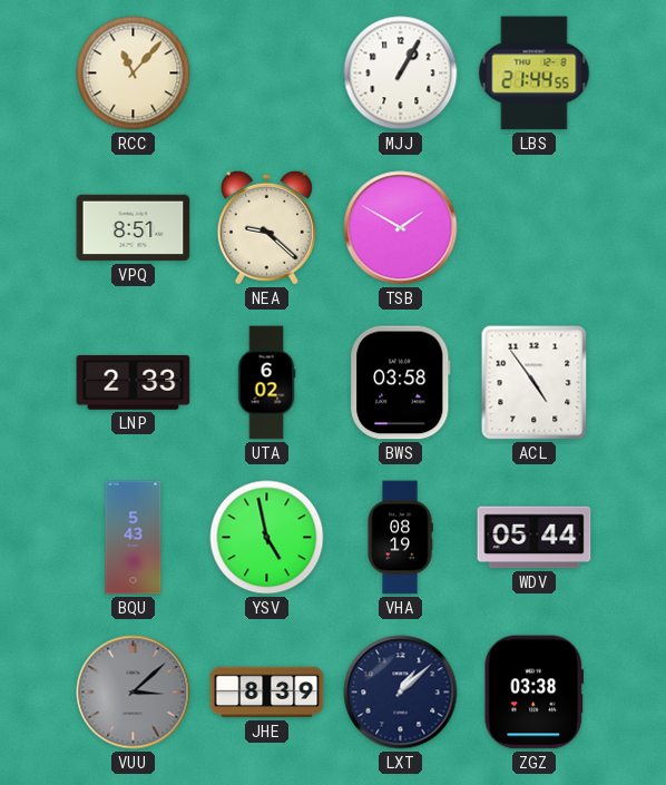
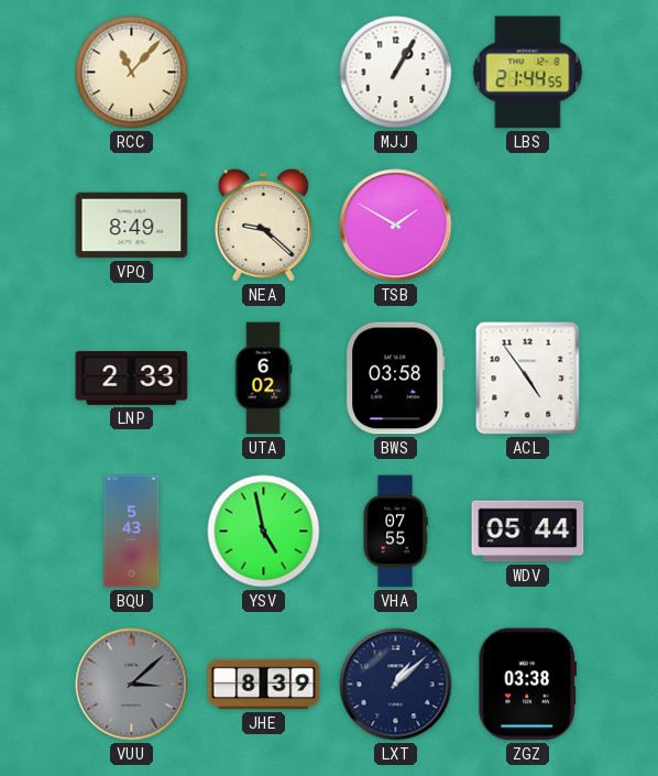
VPQ: 8:51 -> 8:49
VHA: 08:19 -> 07:55
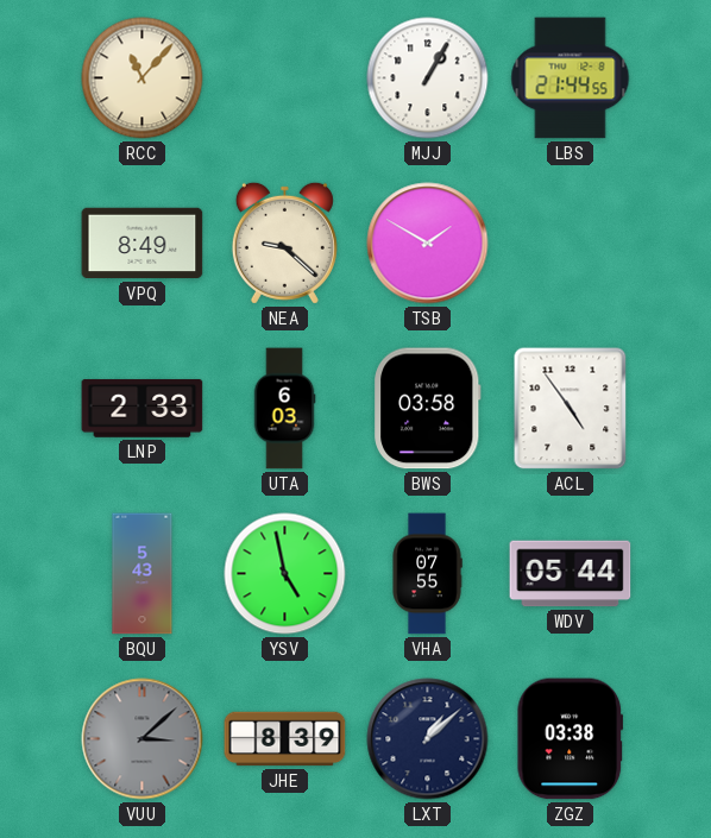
UTA: 6:02 -> 6:03
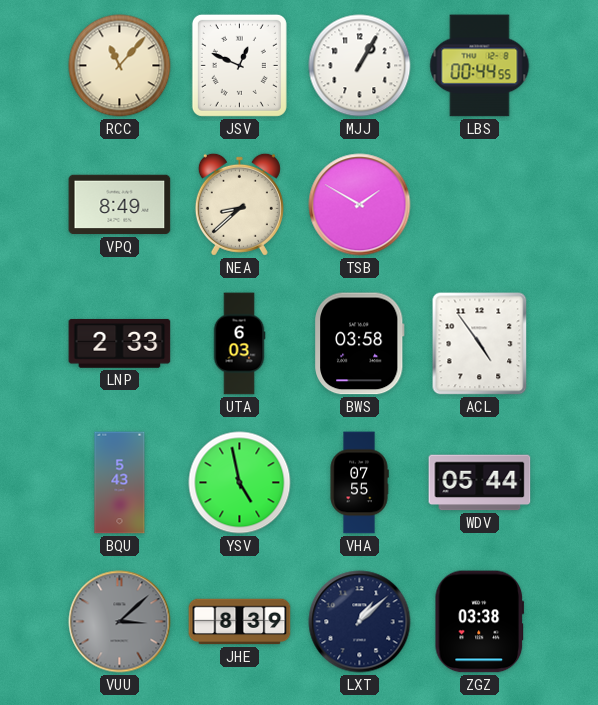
JSV: none -> 12:49
LBS: 21:44 -> 00:44
NEA: 9:22 -> 8:38
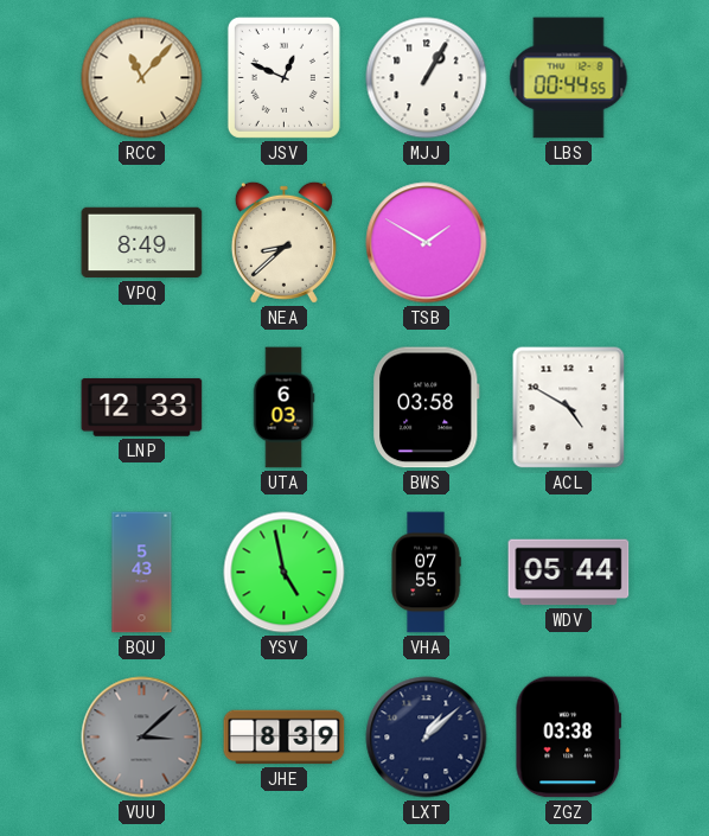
LNP: 2:33 -> 12:33
ACL: 4:54 -> 4:50
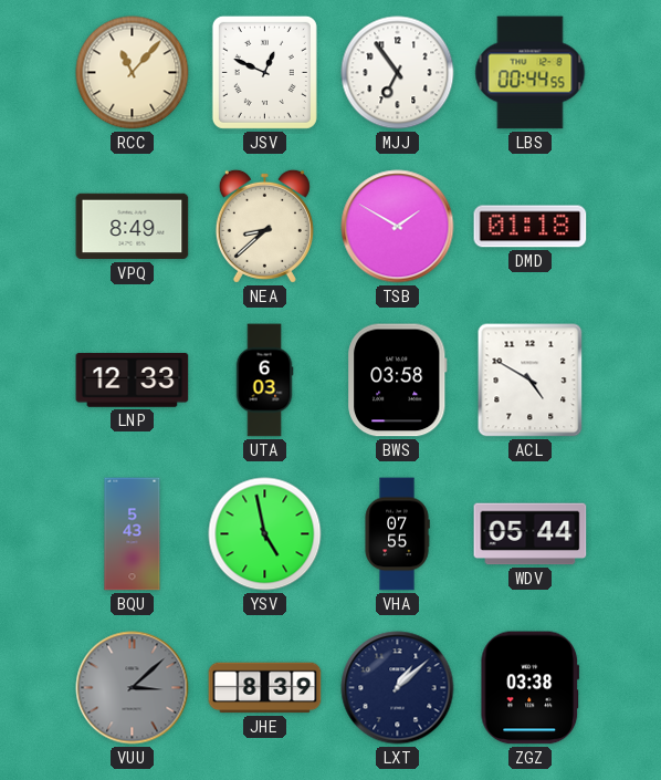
MJJ: 1:05 -> 6:54
DMD: none -> 01:18
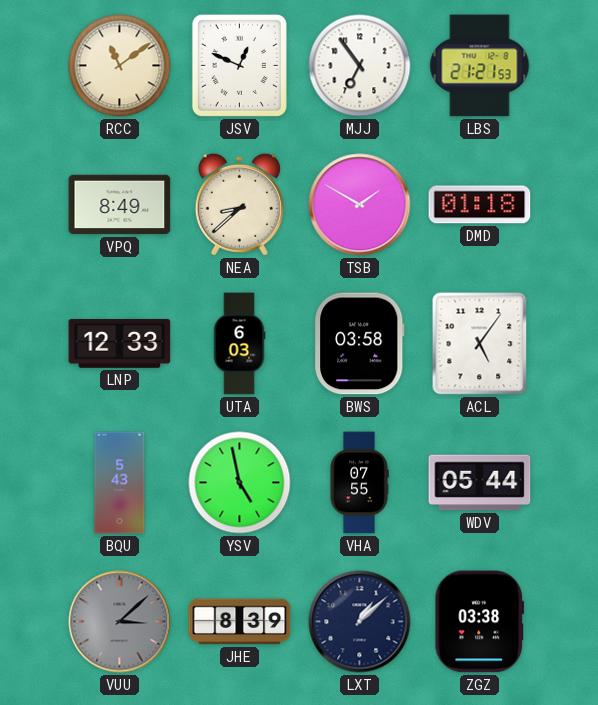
RCC: 11:07 -> 11:09
LBS: 00:44 -> 21:21
ACL: 4:50 -> 5:06
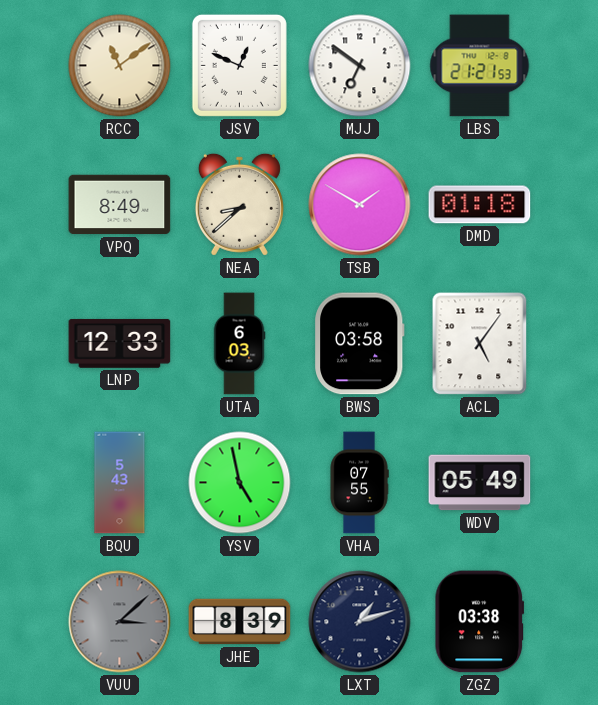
MJJ: 6:54 -> 6:51
WDV: 05:44 -> 05:49
LXT: 1:08 -> 1:12
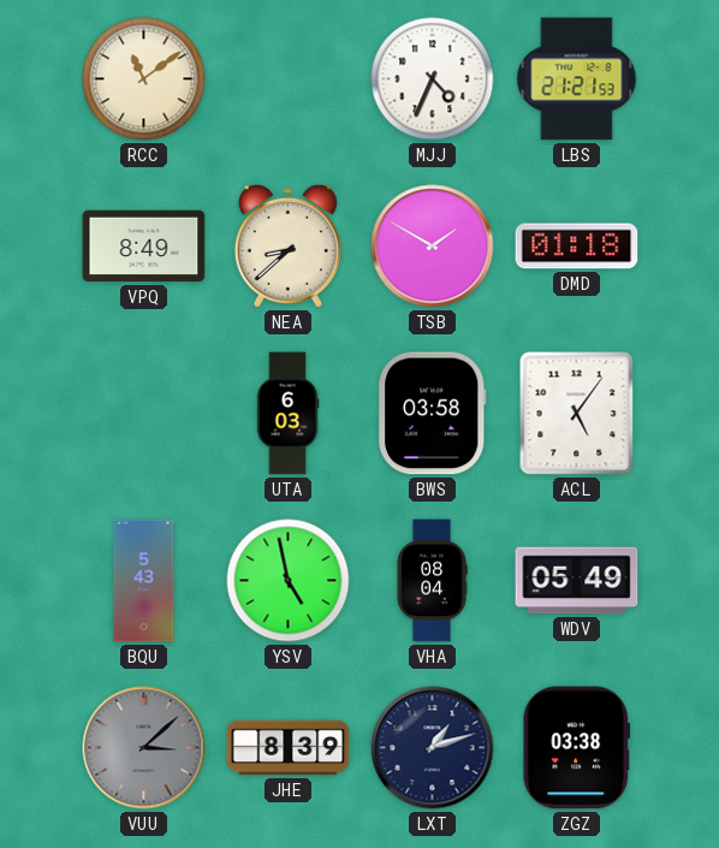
JSV: 12:49 -> none
MJJ: 6:51 -> 4:34
LNP: 12:33 -> none
VHA: 07:55 -> 08:04
